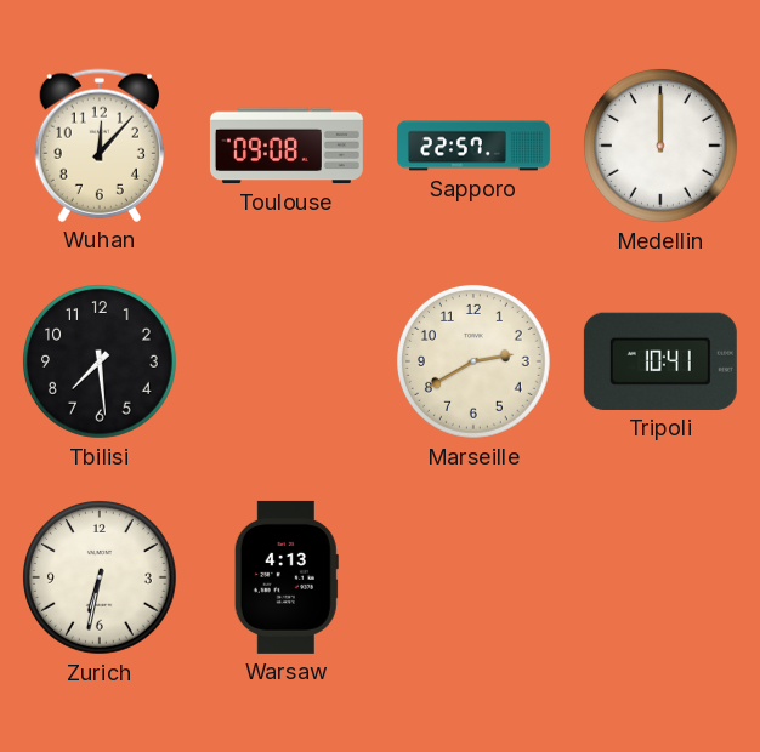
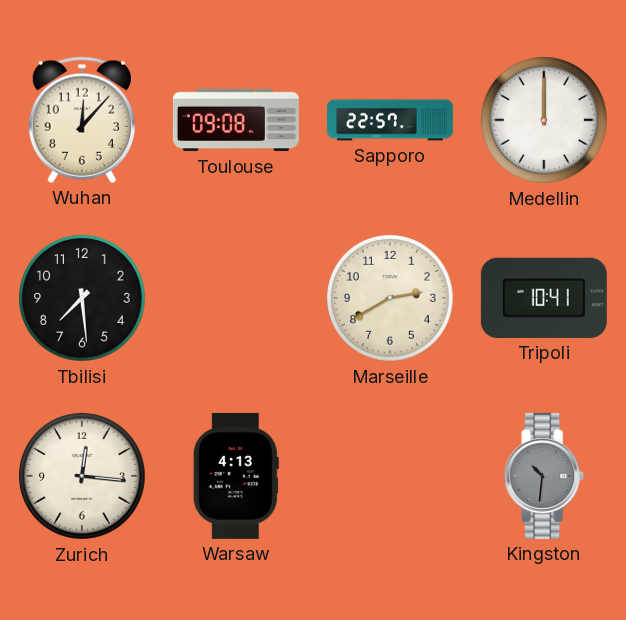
Zurich: 6:32 -> 12:16
Kingston: none -> 10:31
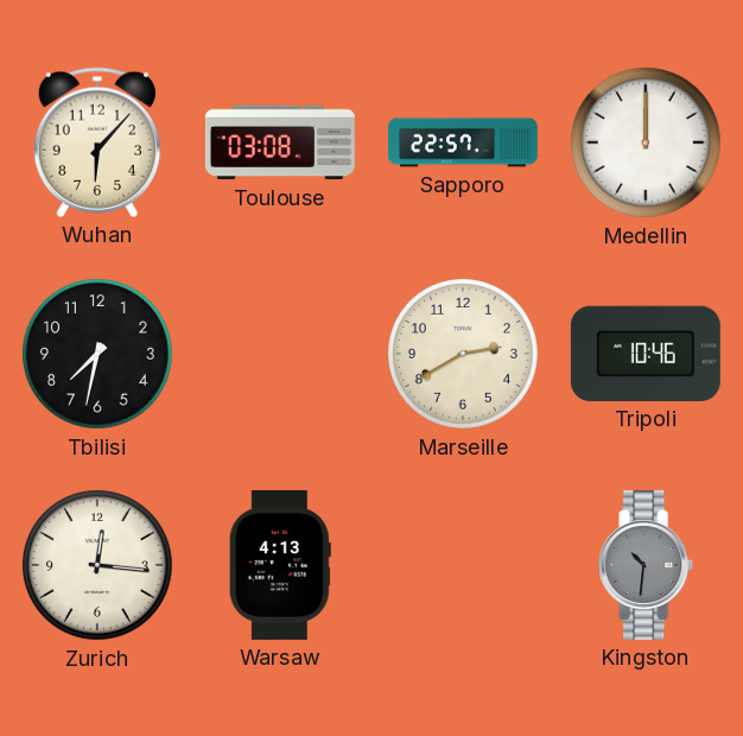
Wuhan: 12:07 -> 6:07
Toulouse: 09:08 -> 03:08
Tbilisi: 7:29 -> 7:32
Tripoli: 10:41 -> 10:46
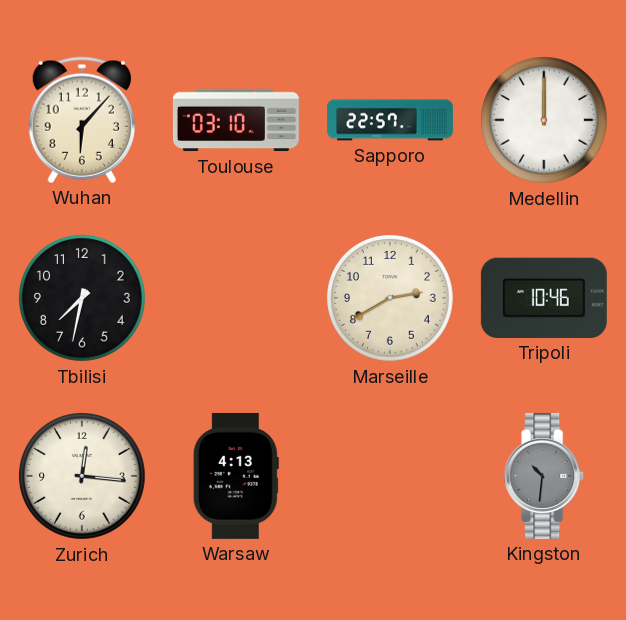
Toulouse: 03:08 -> 03:10
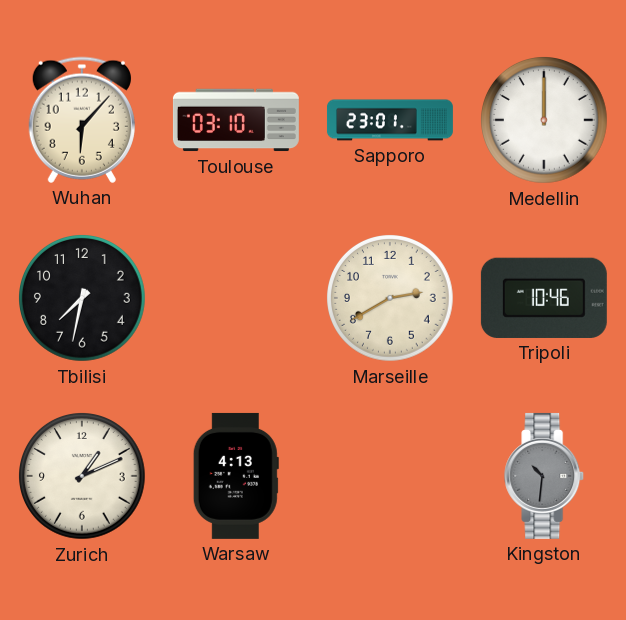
Sapporo: 22:57 -> 23:01
Zurich: 12:16 -> 1:11
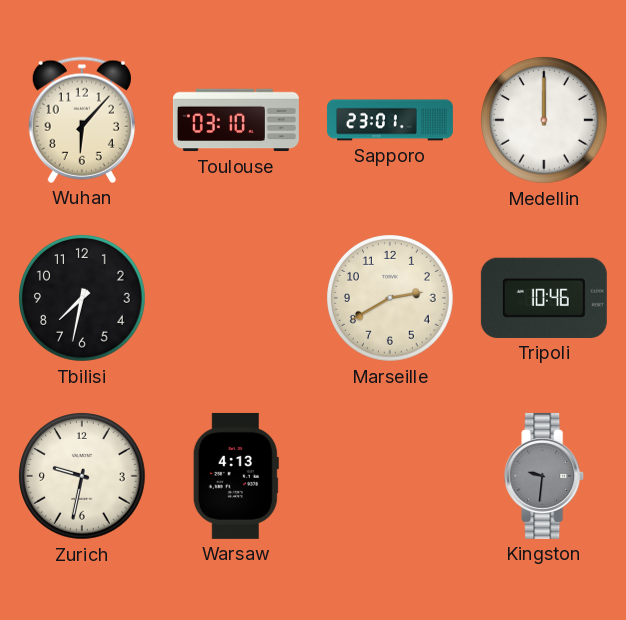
Zurich: 1:11 -> 9:32
Kingston: 10:31 -> 9:31
